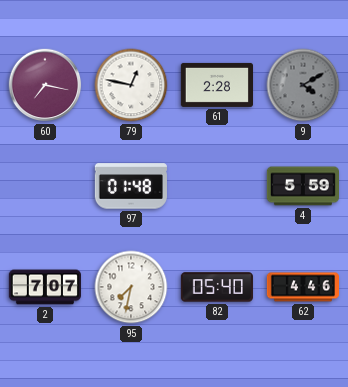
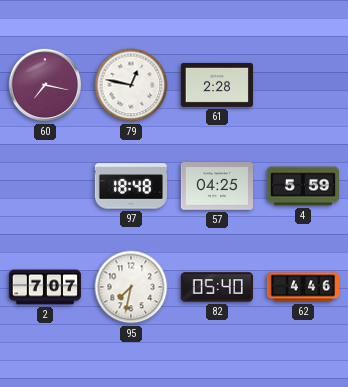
9: 4:10 -> none
97: 01:48 -> 18:48
57: none -> 04:25
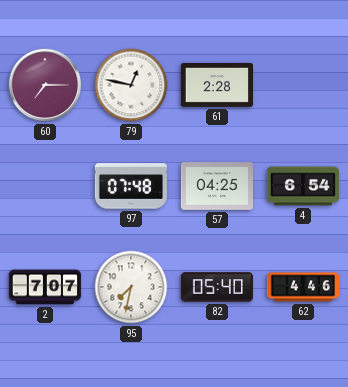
60: 7:17 -> 7:15
97: 18:48 -> 07:48
4: 5:59 -> 6:54
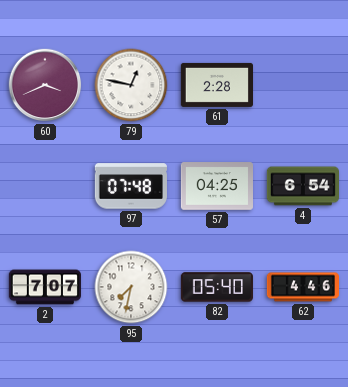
60: 7:15 -> 3:41
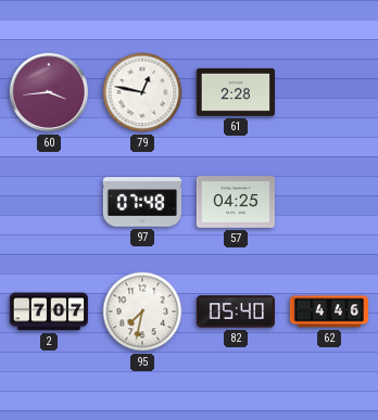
60: 3:41 -> 3:44
4: 6:54 -> none
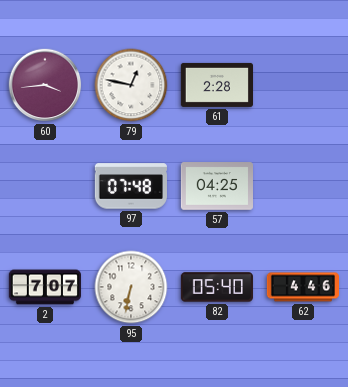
95: 7:32 -> 6:32
